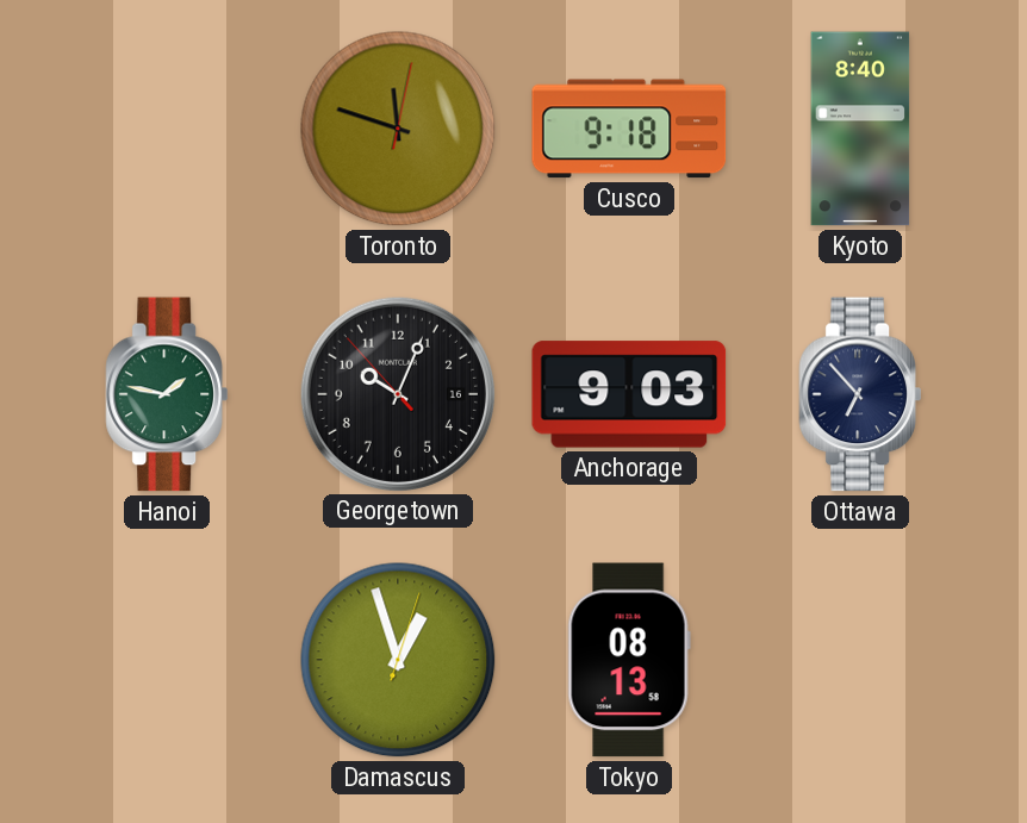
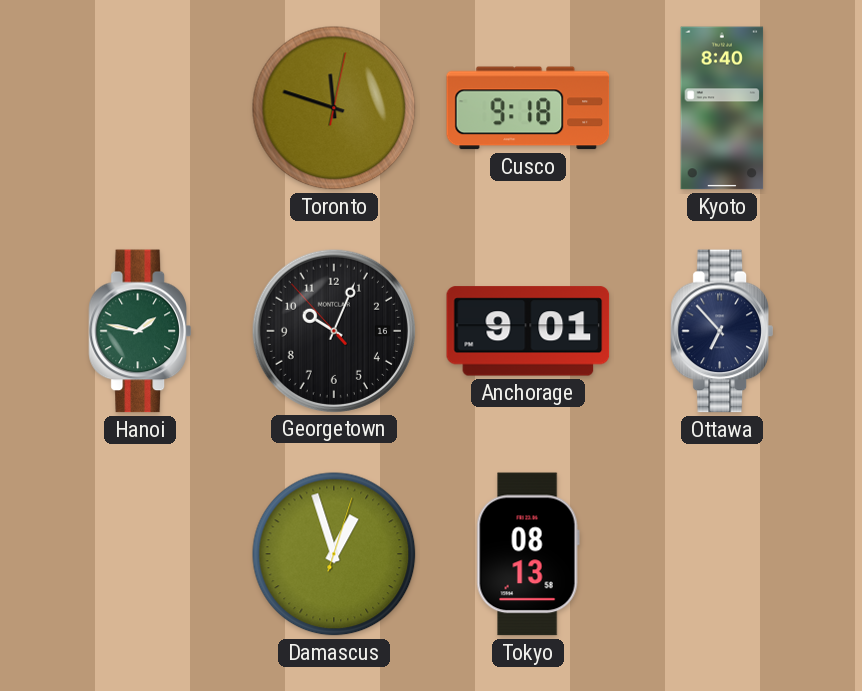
Anchorage: 9:03 -> 9:01
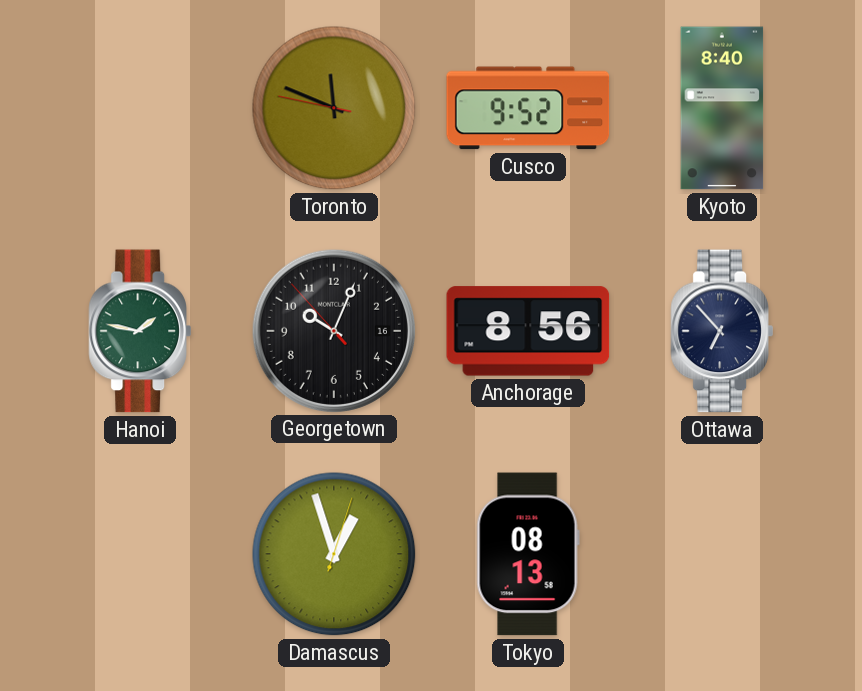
Toronto: 11:48:02 -> 11:48:47
Cusco: 9:18 -> 9:52
Anchorage: 9:01 -> 8:56
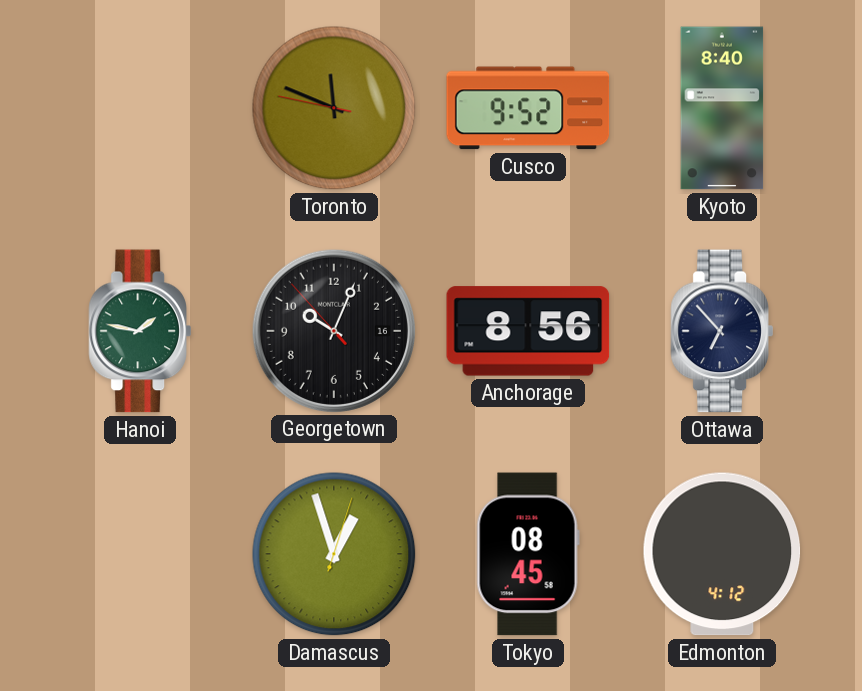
Tokyo: 08:13 -> 08:45
Edmonton: none -> 4:12
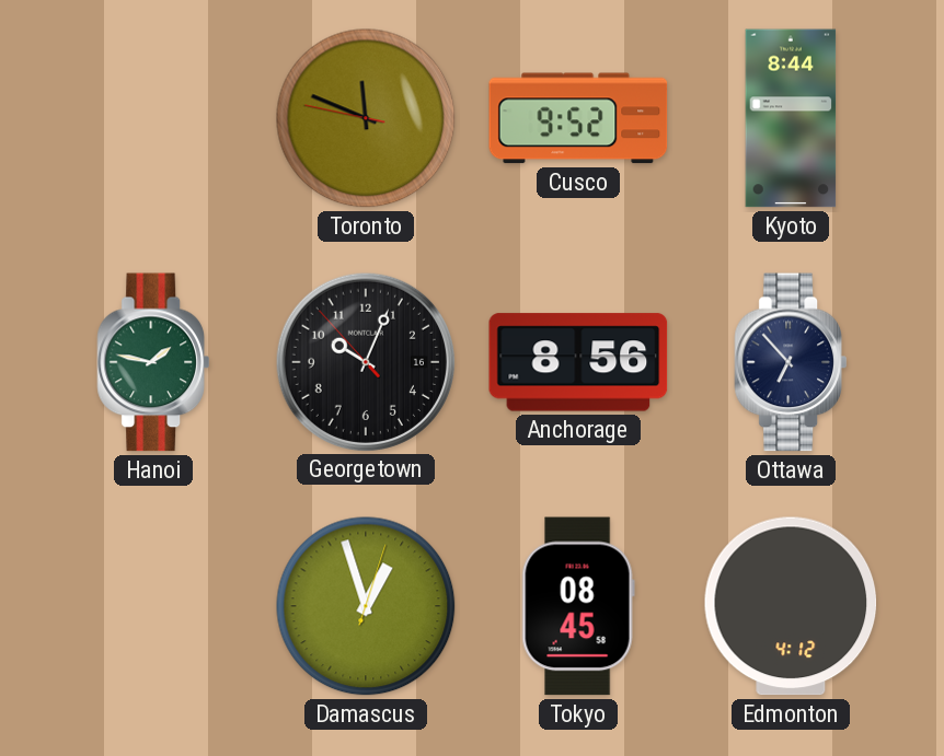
Kyoto: 8:40 -> 8:44
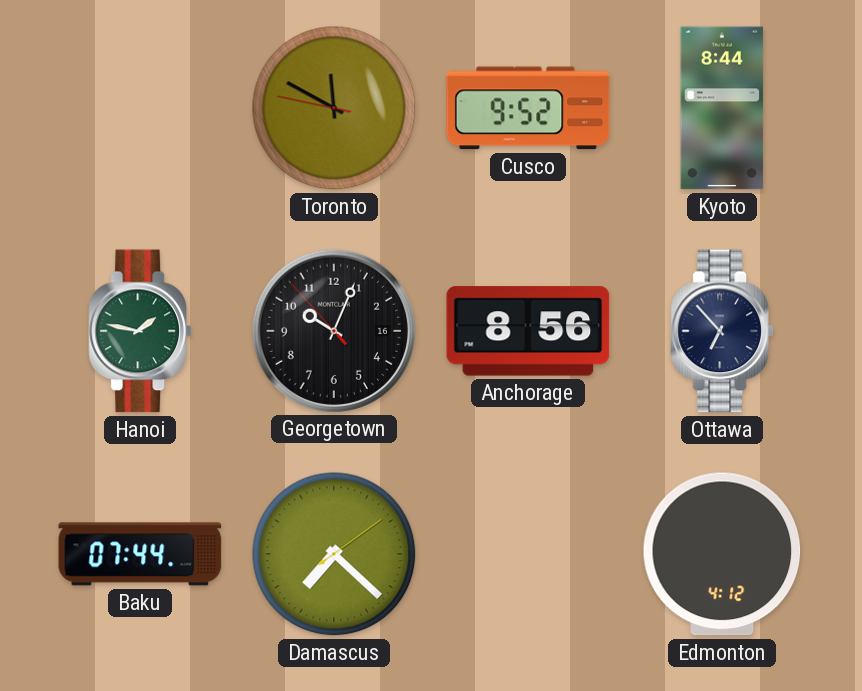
Toronto: 11:48 -> 11:49
Baku: none -> 07:44
Damascus: 12:57 -> 7:22
Tokyo: 08:45 -> none
